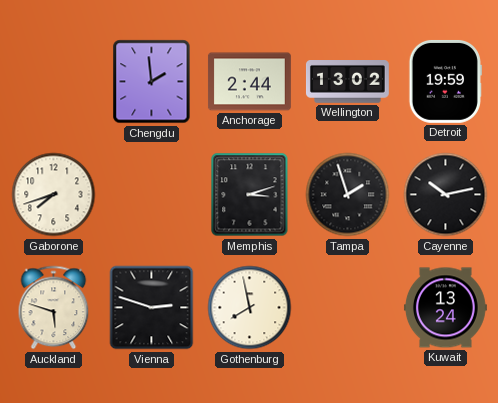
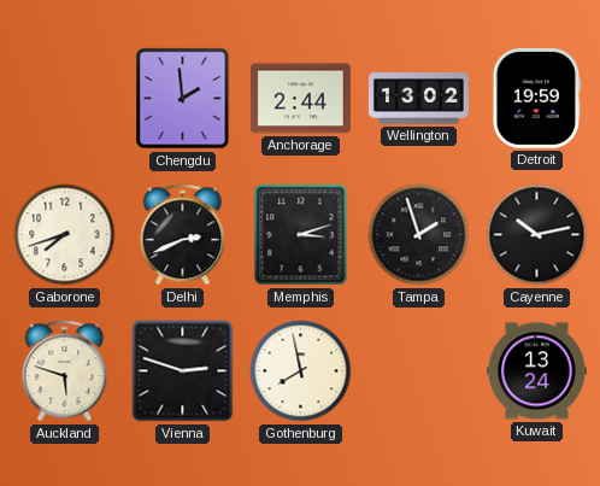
Delhi: none -> 2:41
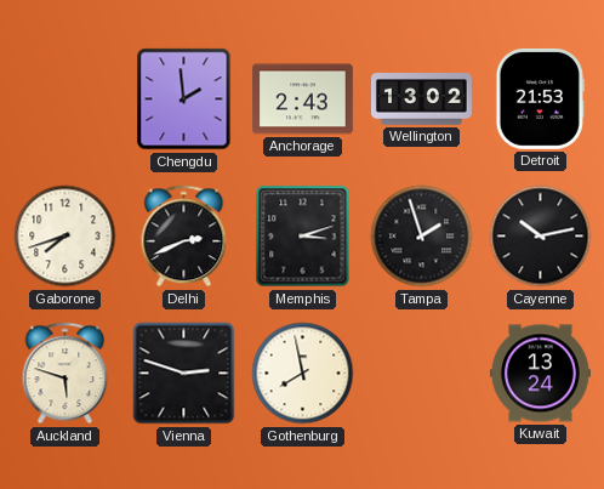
Anchorage: 2:44 -> 2:43
Detroit: 19:59 -> 21:53
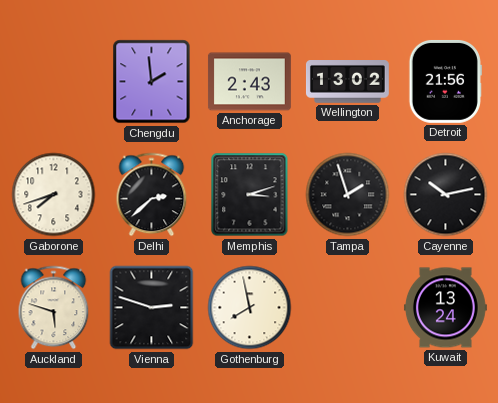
Detroit: 21:53 -> 21:56
Delhi: 2:41 -> 2:38
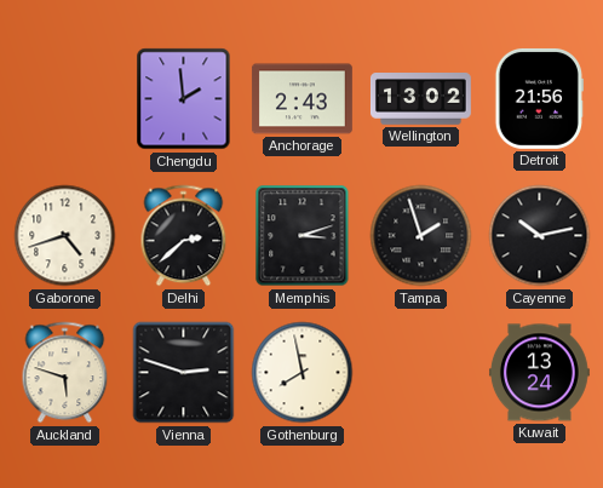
Gaborone: 7:42 -> 4:42
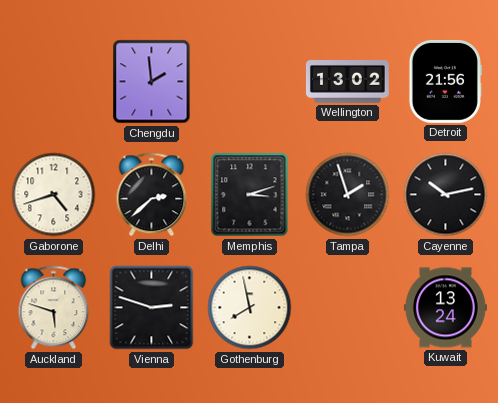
Anchorage: 2:43 -> none
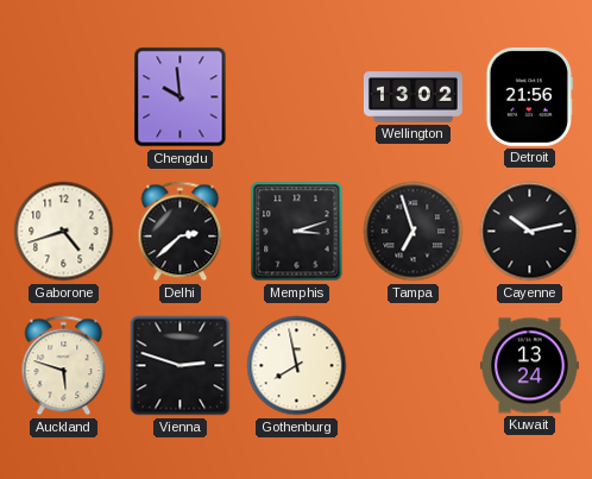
Chengdu: 1:59 -> 9:59
Tampa: 1:57 -> 6:57
